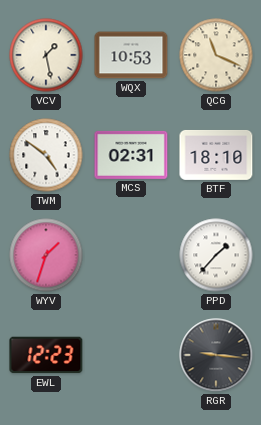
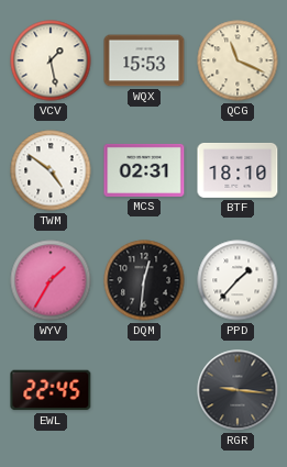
WQX: 10:53 -> 15:53
WYV: 1:33 -> 1:35
DQM: none -> 12:31
EWL: 12:23 -> 22:45
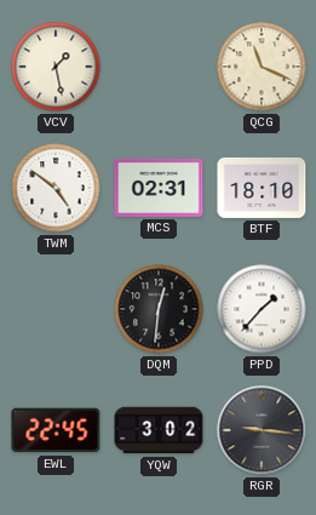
WQX: 15:53 -> none
WYV: 1:35 -> none
YQW: none -> 3:02
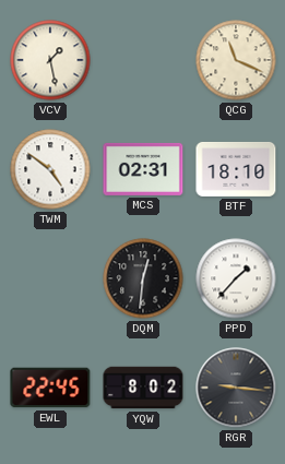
YQW: 3:02 -> 8:02
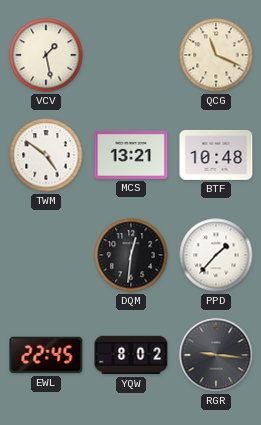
MCS: 02:31 -> 13:21
BTF: 18:10 -> 10:48
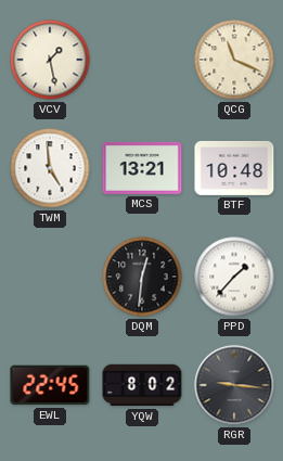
TWM: 4:51 -> 4:59
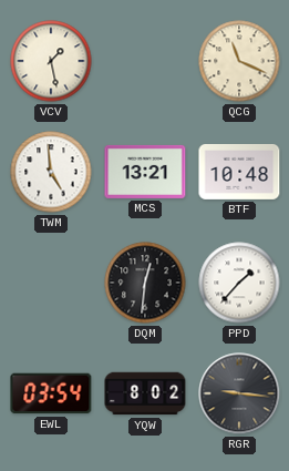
EWL: 22:45 -> 03:54
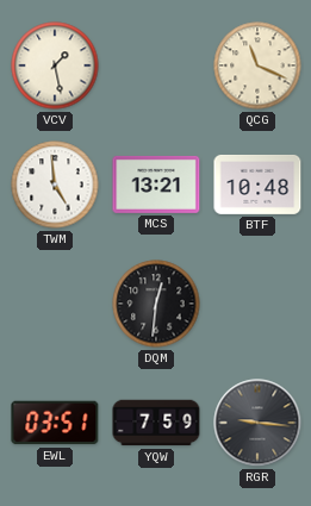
PPD: 1:37 -> none
EWL: 03:54 -> 03:51
YQW: 8:02 -> 7:59
